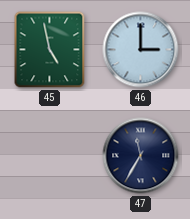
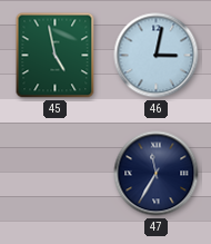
46: 3:00 -> 3:02
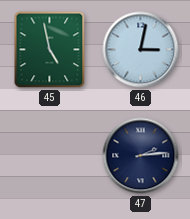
47: 11:35 -> 2:14
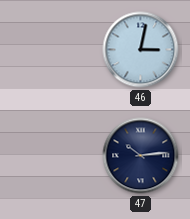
45: 4:58 -> none
47: 2:14 -> 10:14
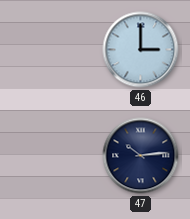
46: 3:02 -> 3:00
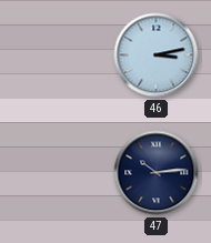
46: 3:00 -> 3:13
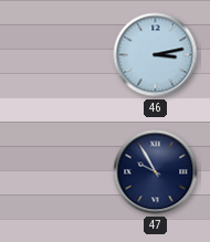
47: 10:14 -> 9:55
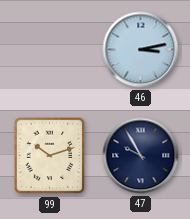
99: none -> 10:12
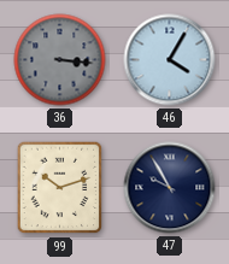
36: none -> 3:16
46: 3:13 -> 4:05
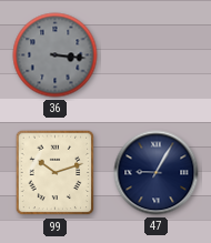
46: 4:05 -> none
47: 9:55 -> 9:05
